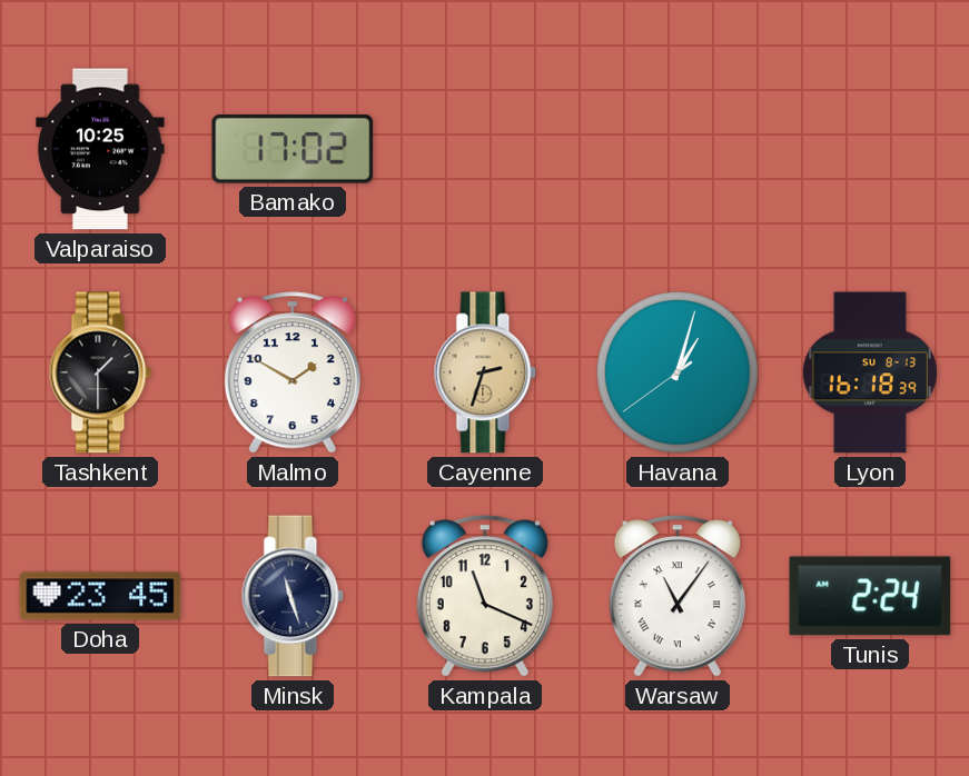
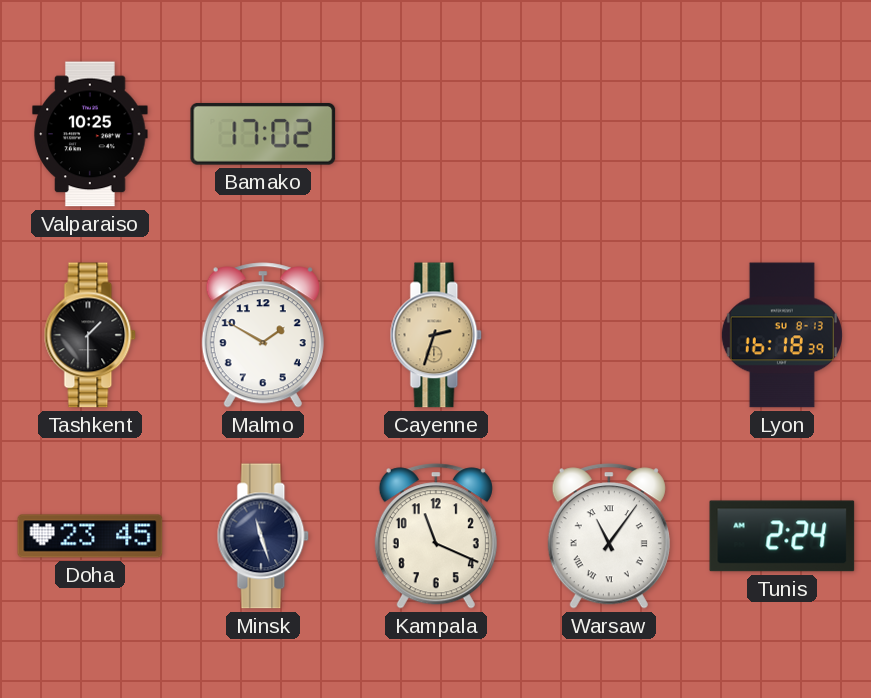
Havana: 1:02 -> none
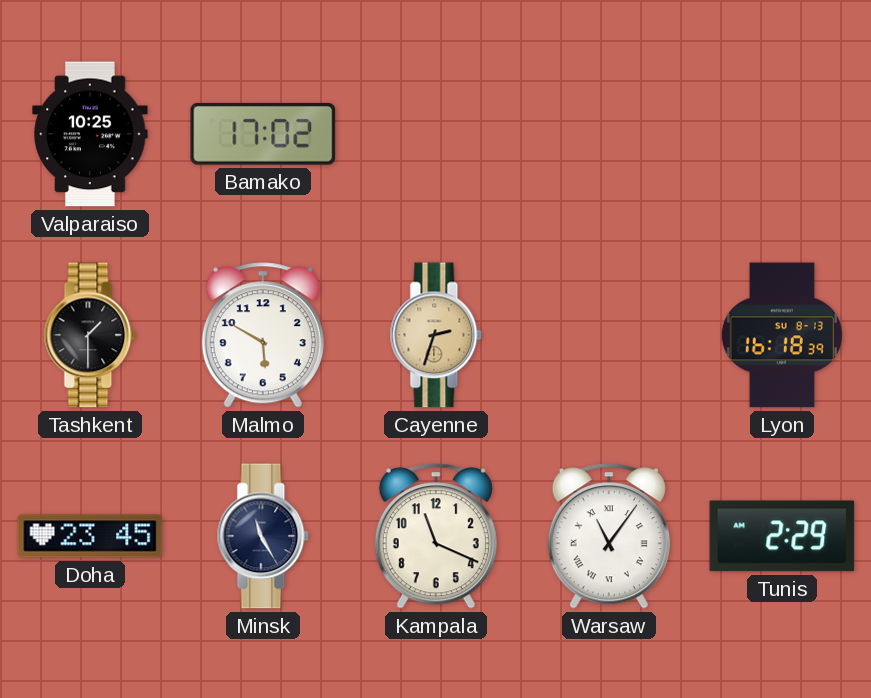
Malmo: 1:50 -> 5:50
Minsk: 11:27 -> 11:25
Tunis: 2:24 -> 2:29
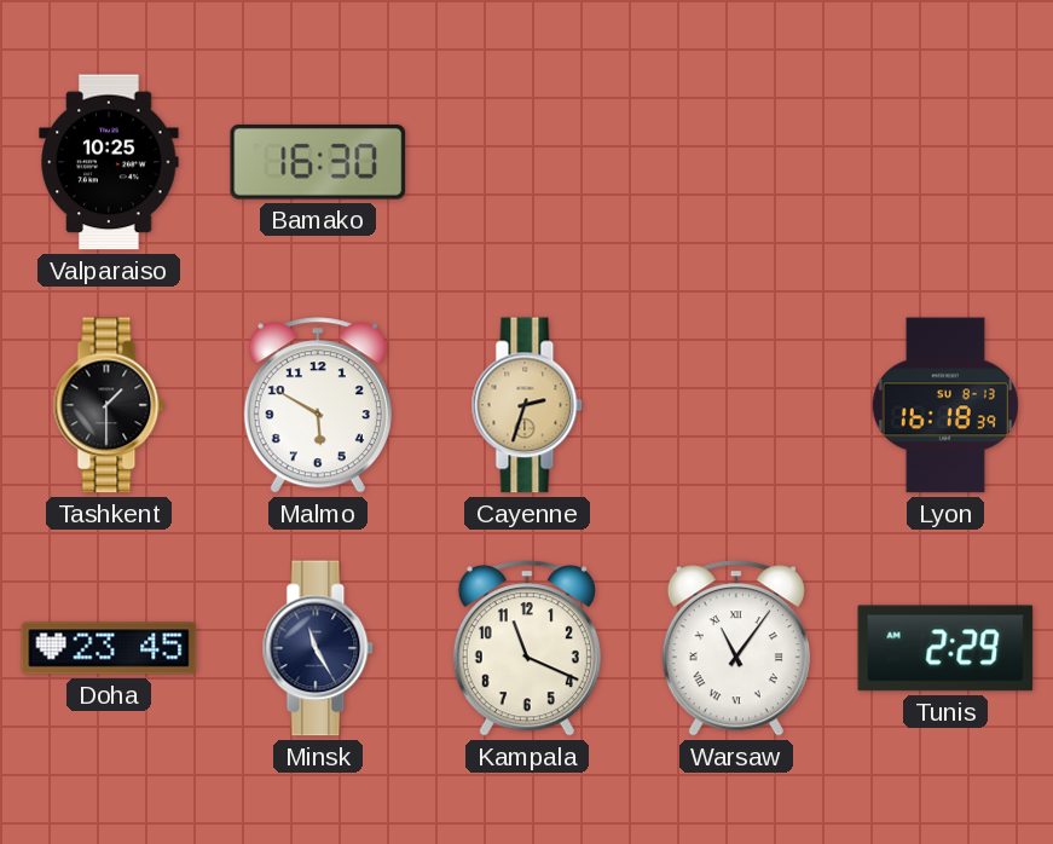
Bamako: 17:02 -> 16:30
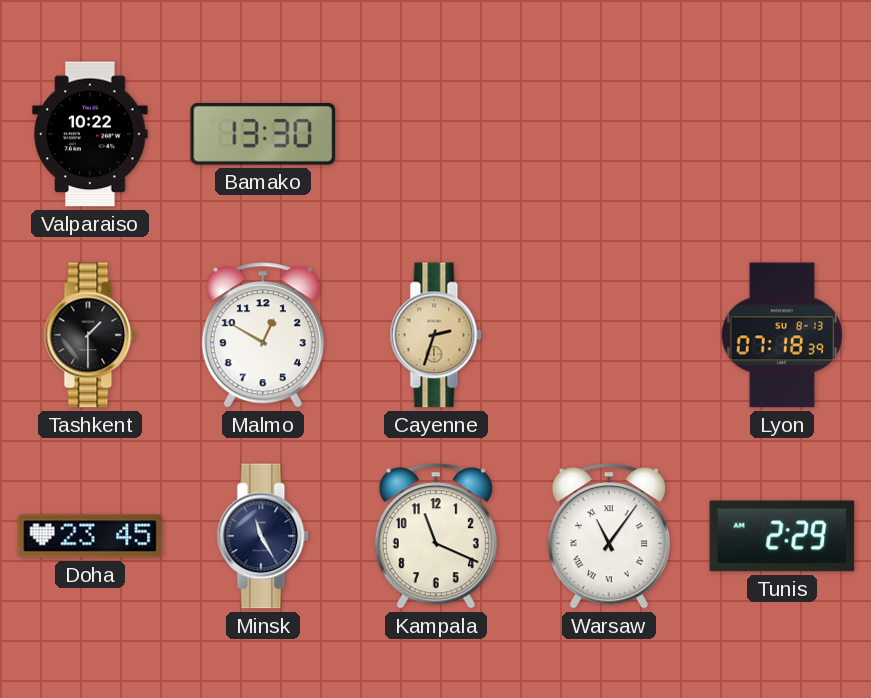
Valparaiso: 10:25 -> 10:22
Bamako: 16:30 -> 13:30
Malmo: 5:50 -> 12:50
Lyon: 16:18 -> 07:18
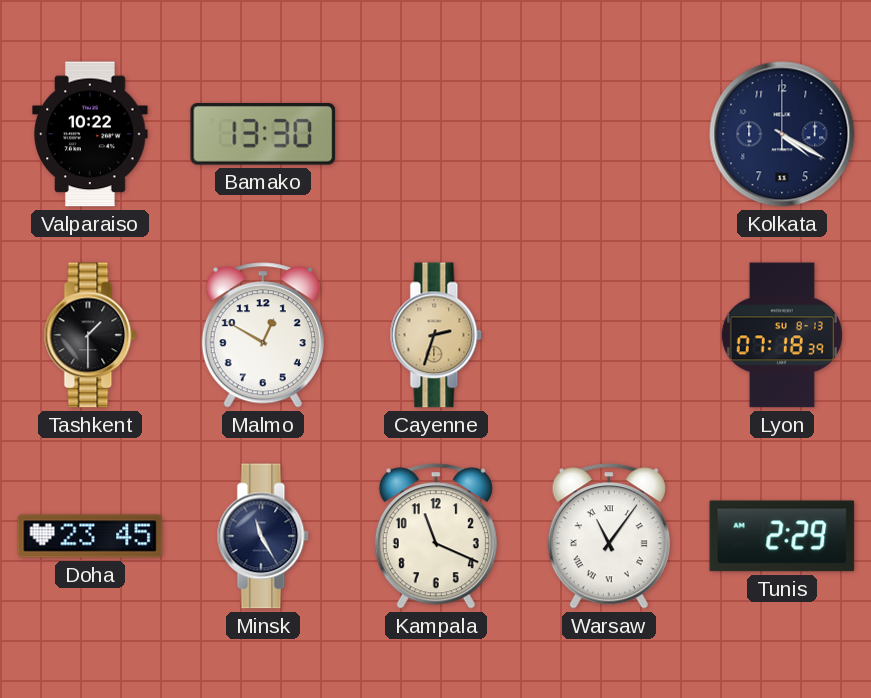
Kolkata: none -> 4:20
